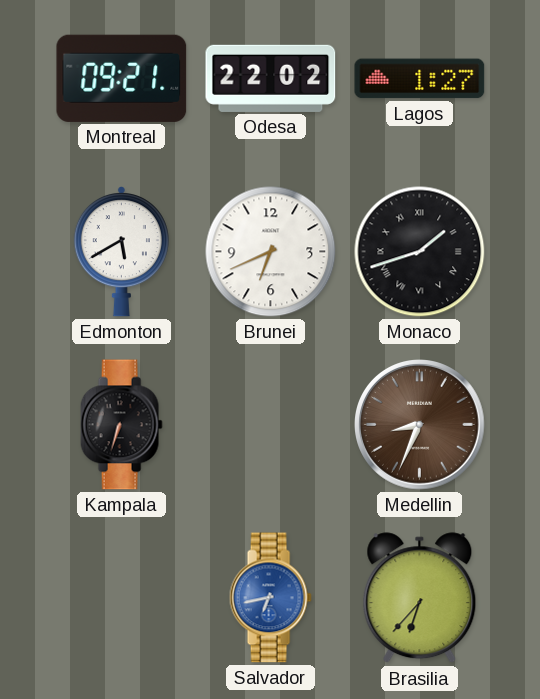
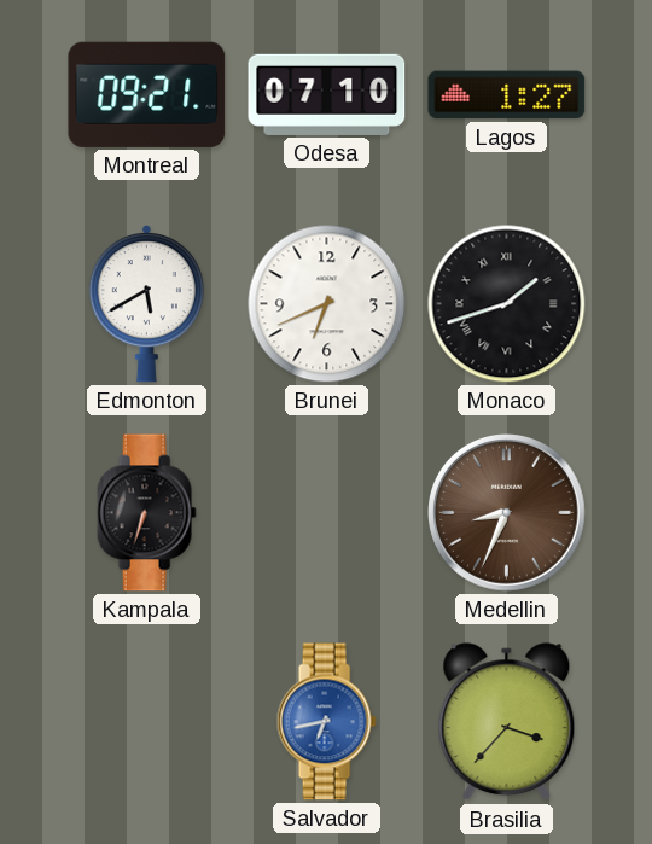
Odesa: 22:02 -> 07:10
Brasilia: 6:37 -> 3:37
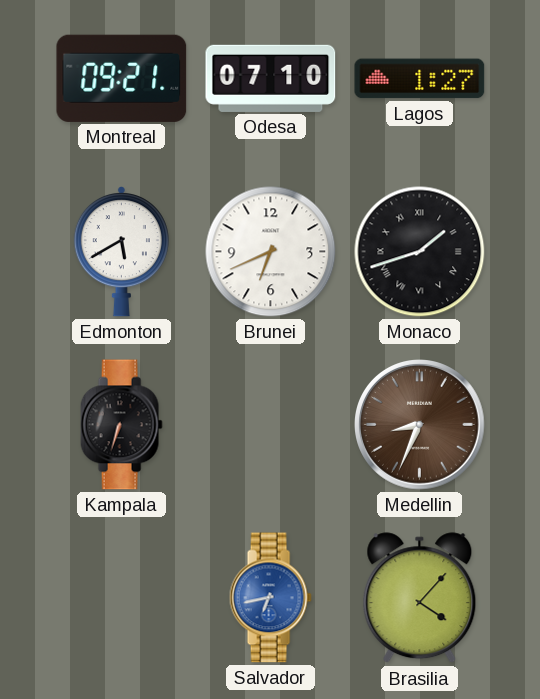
Brasilia: 3:37 -> 4:07
